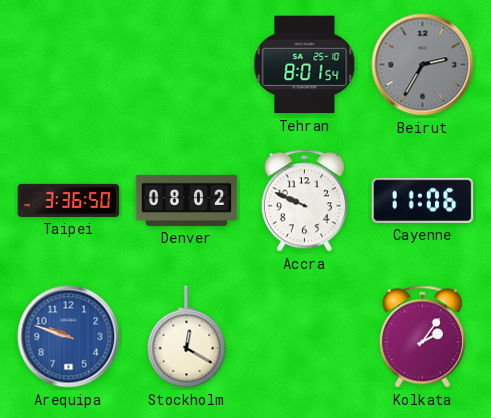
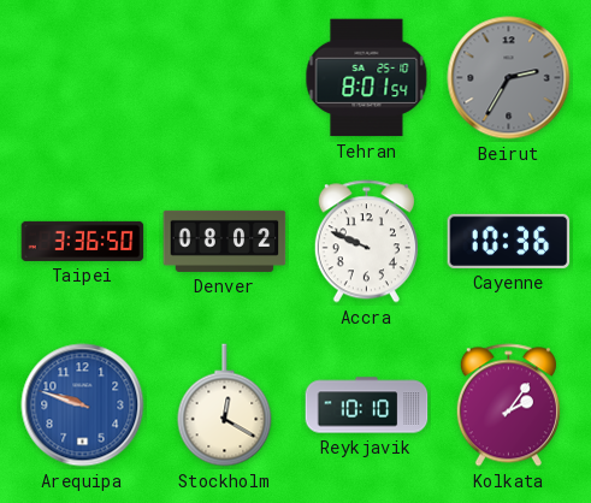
Cayenne: 11:06 -> 10:36
Reykjavik: none -> 10:10
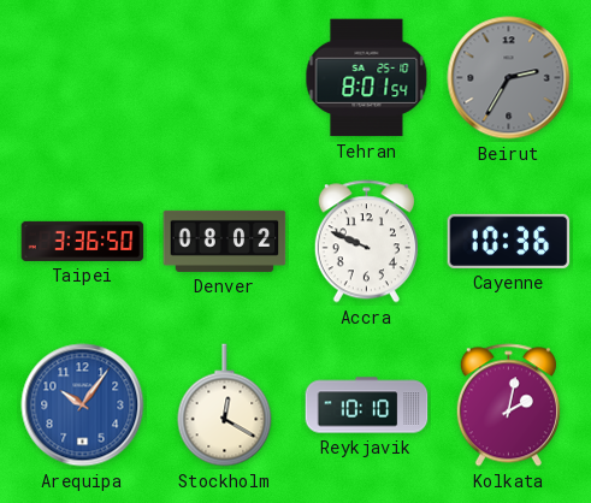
Arequipa: 9:48 -> 10:06
Kolkata: 2:06 -> 2:02
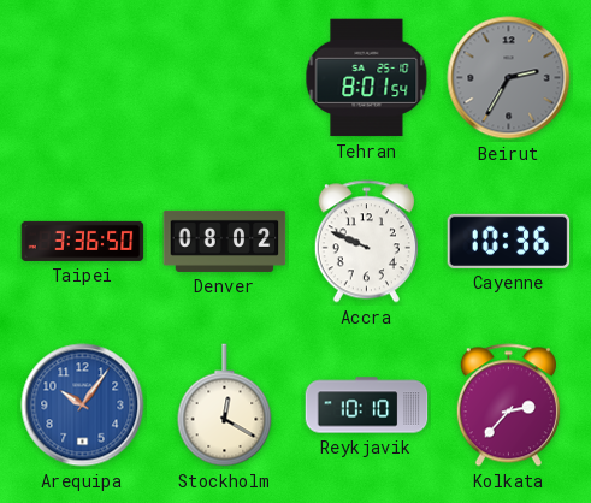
Kolkata: 2:02 -> 2:37
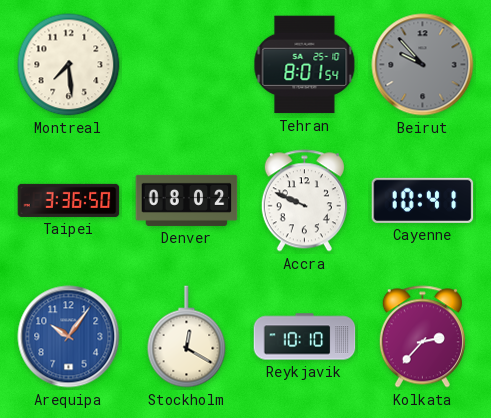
Montreal: none -> 7:29
Beirut: 2:35 -> 9:53
Cayenne: 10:36 -> 10:41
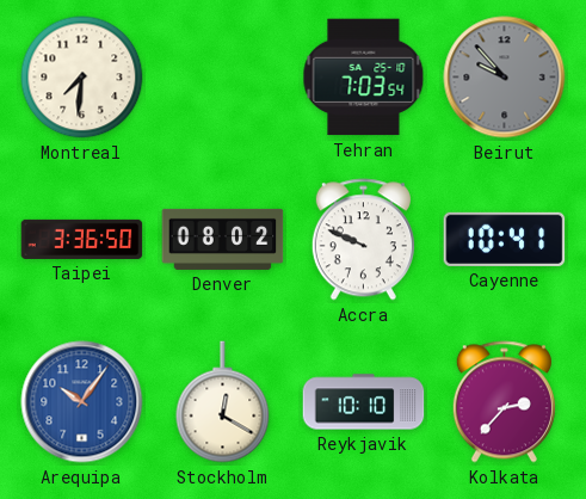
Montreal: 7:29 -> 7:31
Tehran: 8:01 -> 7:03
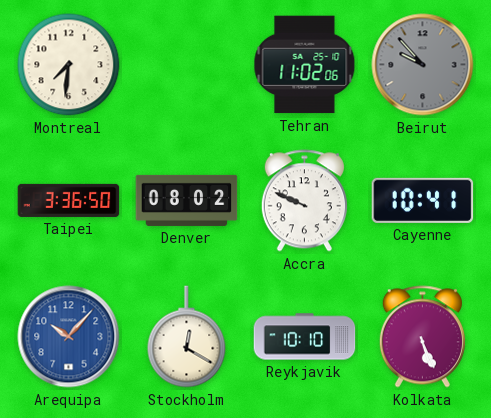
Tehran: 7:03 -> 11:02
Arequipa: 10:06 -> 10:07
Kolkata: 2:37 -> 5:26
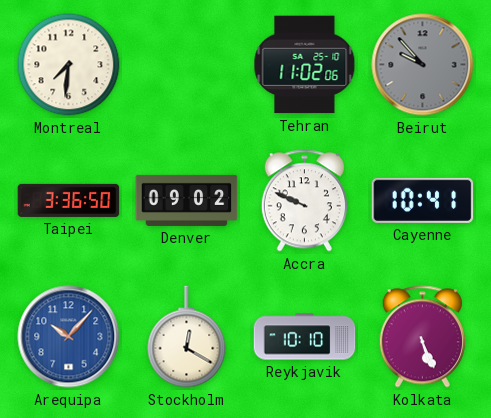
Denver: 08:02 -> 09:02
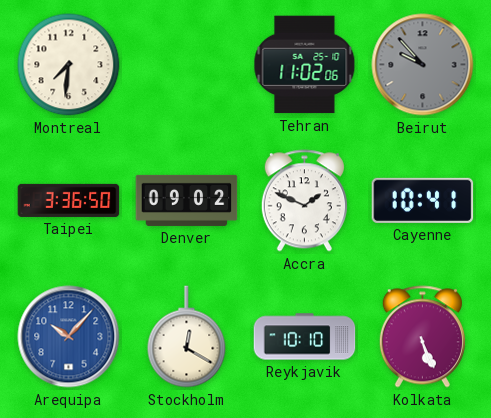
Accra: 9:49 -> 1:49
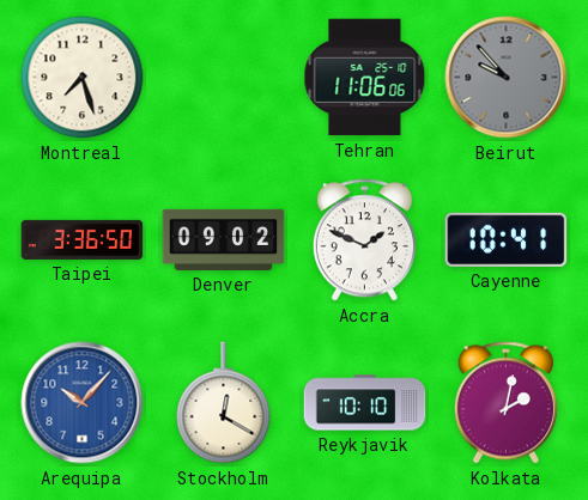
Montreal: 7:31 -> 7:27
Tehran: 11:02 -> 11:06
Kolkata: 5:26 -> 2:02
